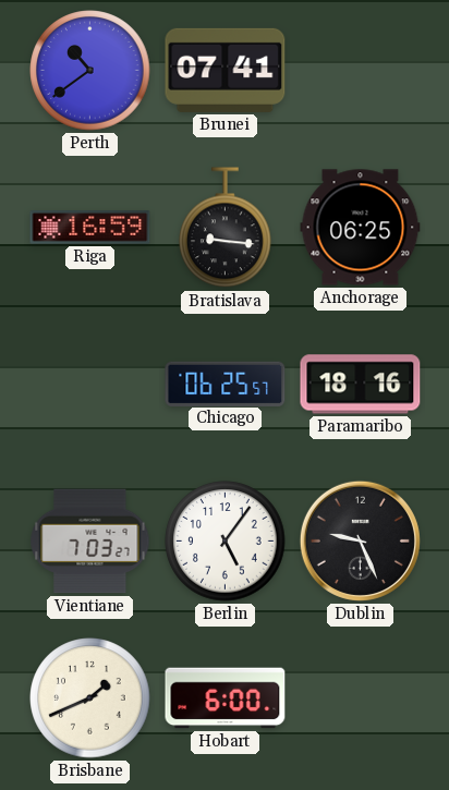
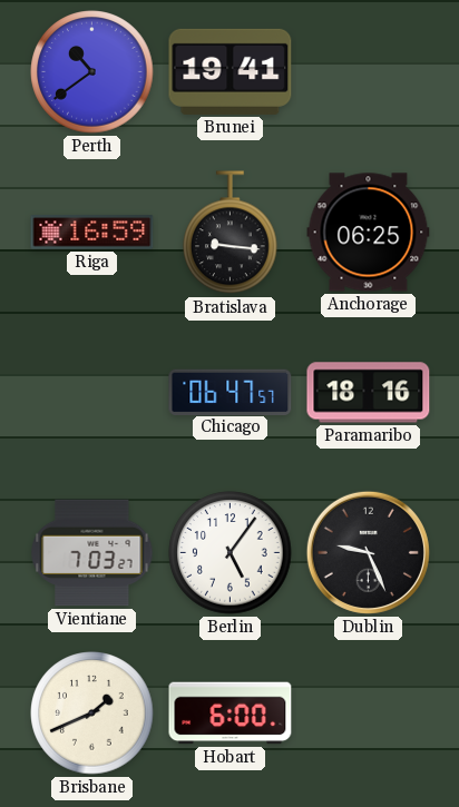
Brunei: 07:41 -> 19:41
Chicago: 06:25 -> 06:47
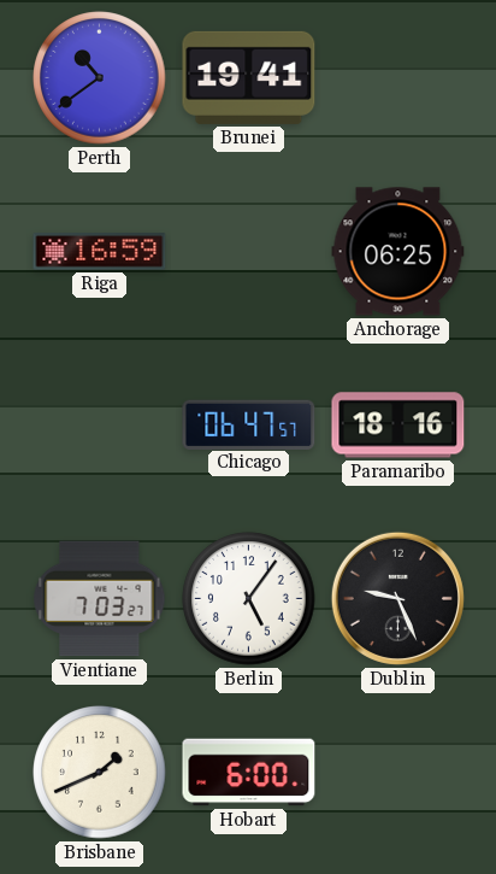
Bratislava: 9:16 -> none
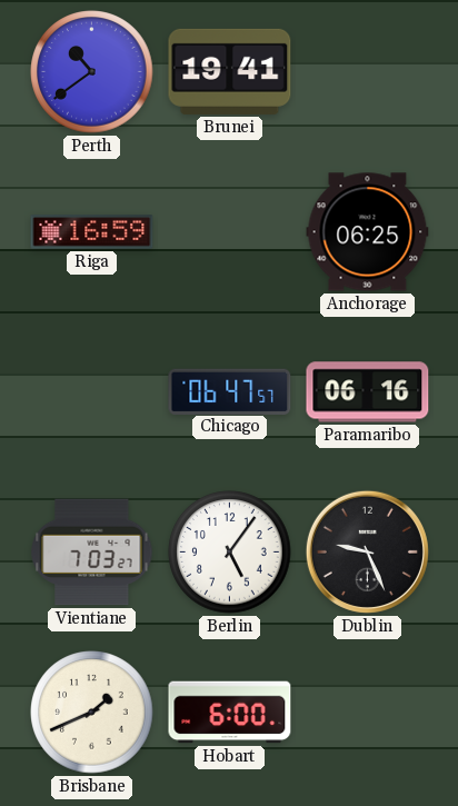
Paramaribo: 18:16 -> 06:16
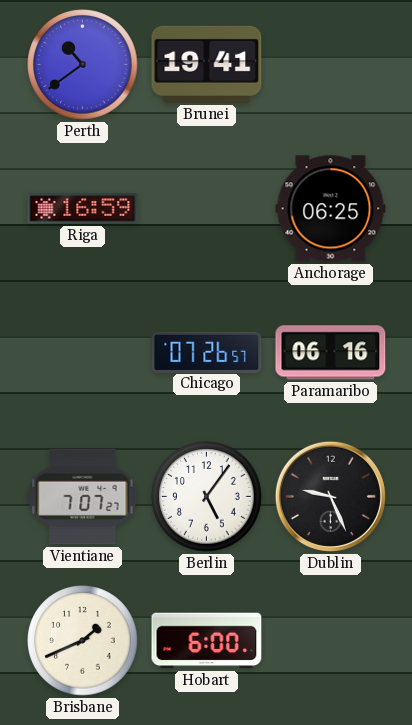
Chicago: 06:47 -> 07:26
Vientiane: 7:03 -> 7:07
